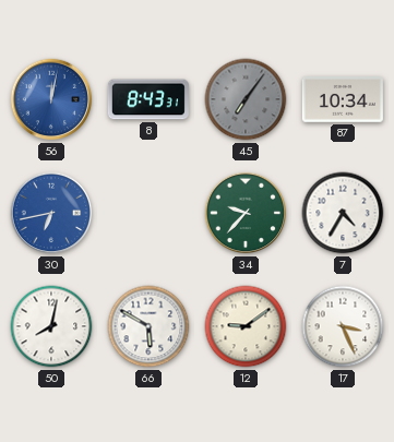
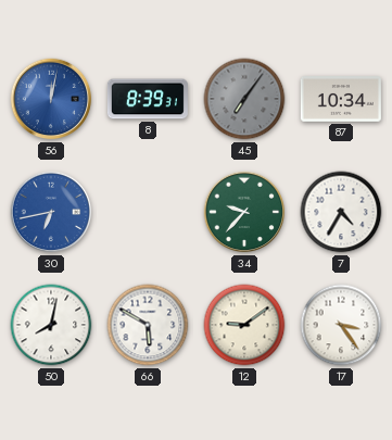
8: 8:43 -> 8:39
17: 3:26 -> 3:24
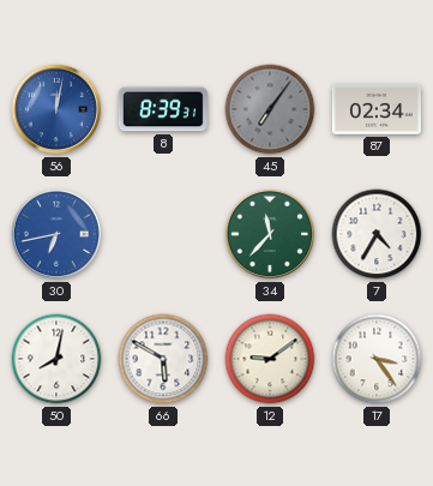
87: 10:34 -> 02:34
34: 9:37 -> 11:37
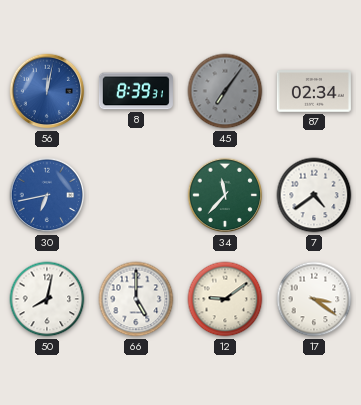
7: 4:35 -> 4:39
66: 5:50 -> 5:00
17: 3:24 -> 3:21
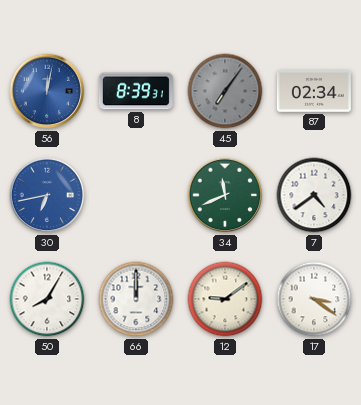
34: 11:37 -> 11:41
50: 8:02 -> 8:05
66: 5:00 -> 12:00
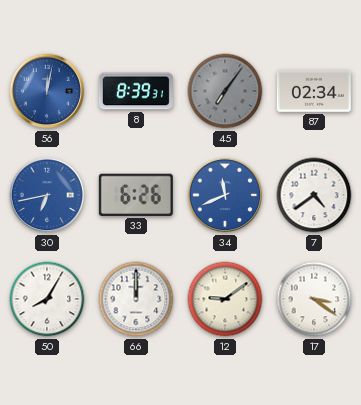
33: none -> 6:26
34 dial: green -> blue
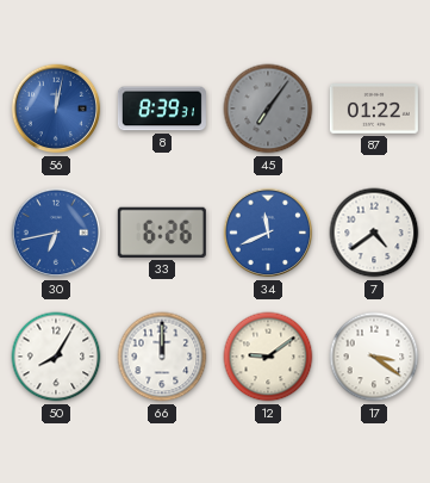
87: 02:34 -> 01:22
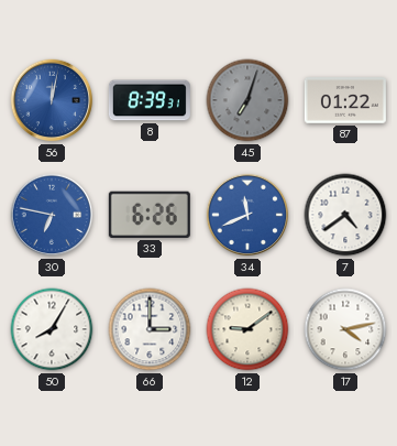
45: 7:06 -> 7:03
30: 6:43 -> 6:47
66: 12:00 -> 3:00
17: 3:21 -> 4:13
